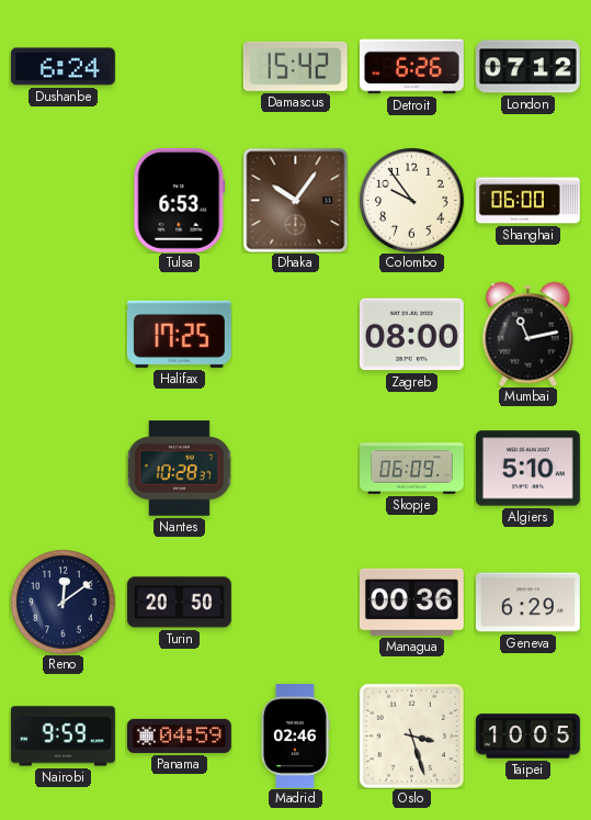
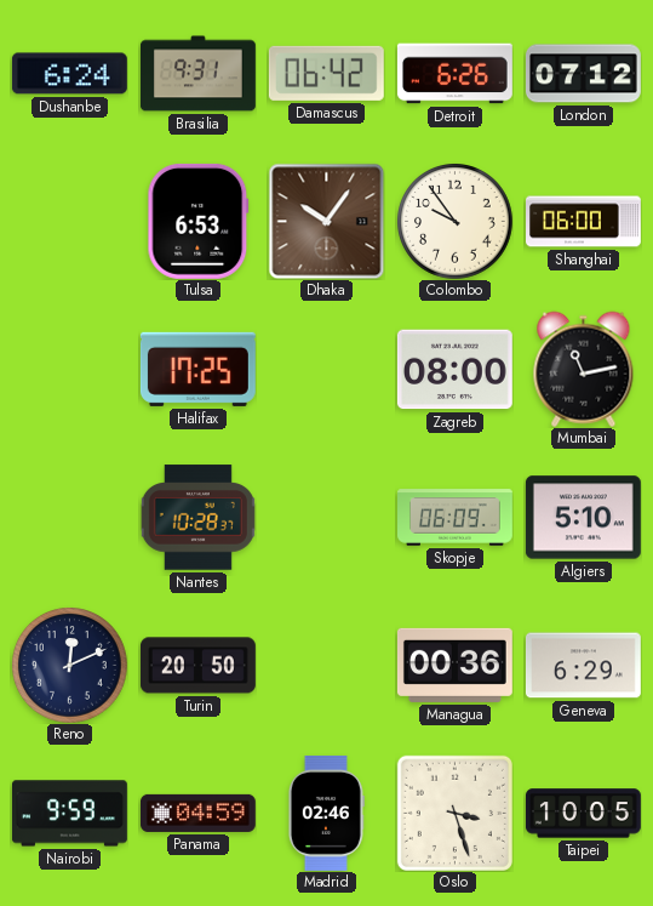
Brasilia: none -> 9:31
Damascus: 15:42 -> 06:42
Reno: 12:09 -> 12:11
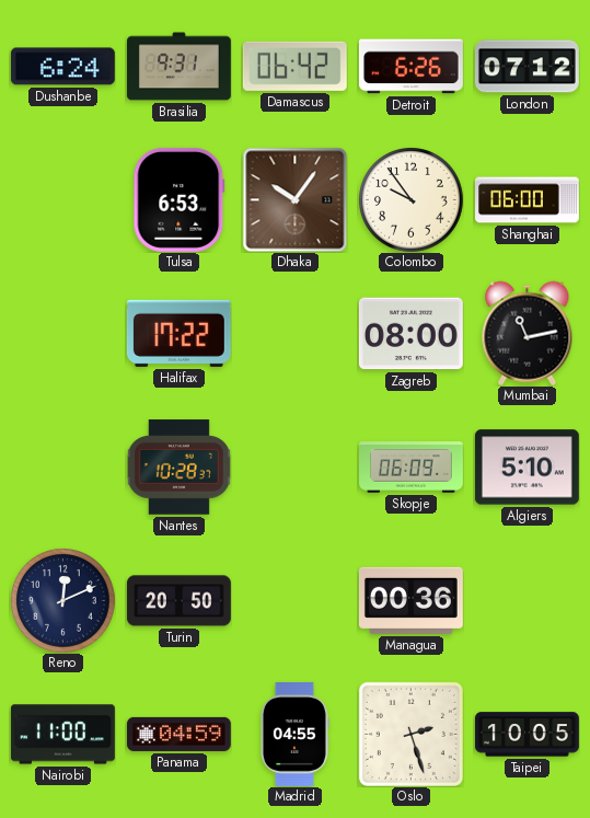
Halifax: 17:25 -> 17:22
Geneva: 6:29 -> none
Nairobi: 9:59 -> 11:00
Madrid: 02:46 -> 04:55
Oslo: 3:27 -> 2:27
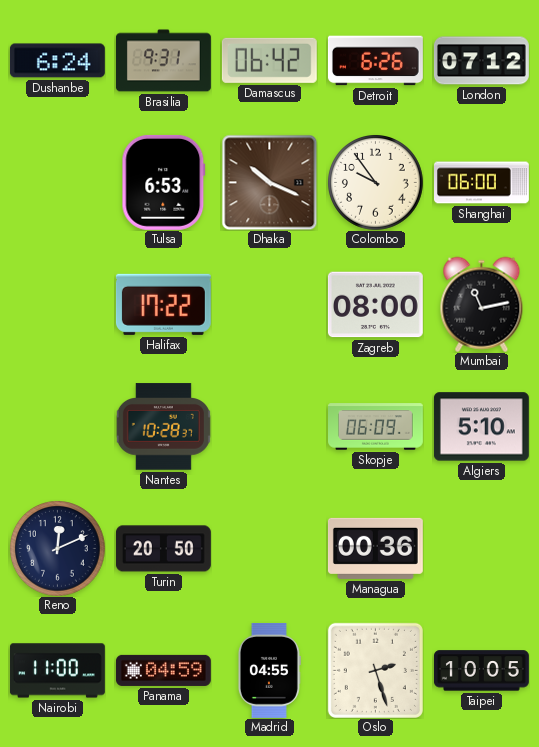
Dhaka: 10:06 -> 10:19
